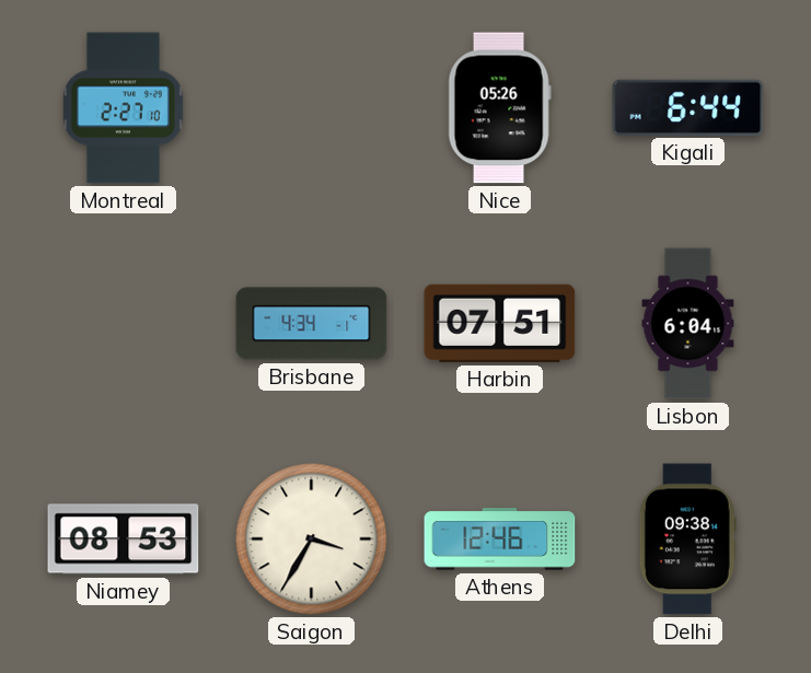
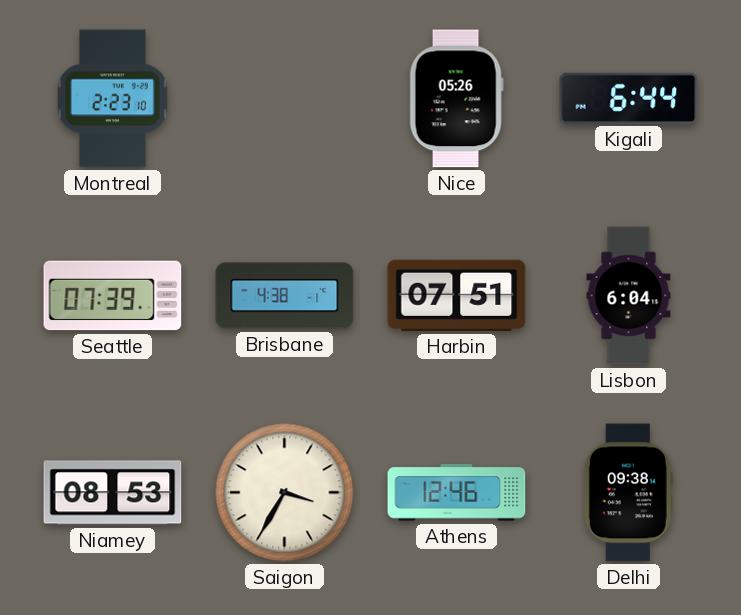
Montreal: 2:27 -> 2:23
Seattle: none -> 07:39
Brisbane: 4:34 -> 4:38
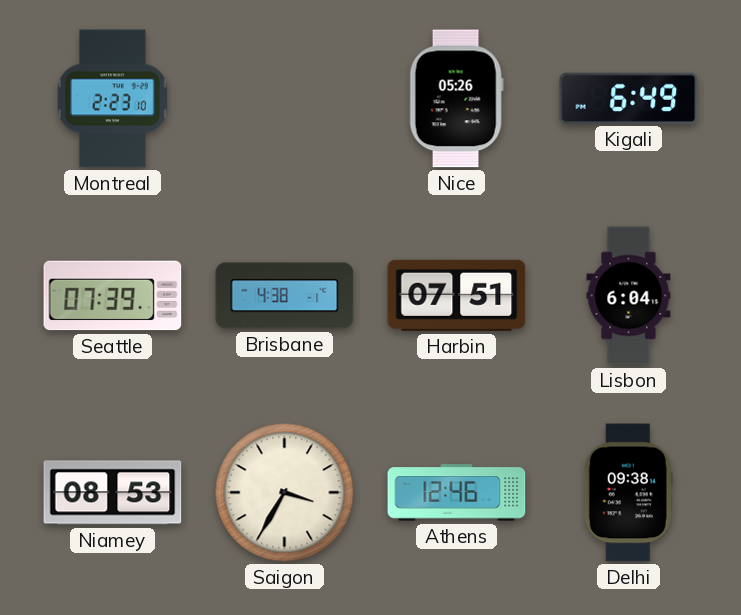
Kigali: 6:44 -> 6:49
